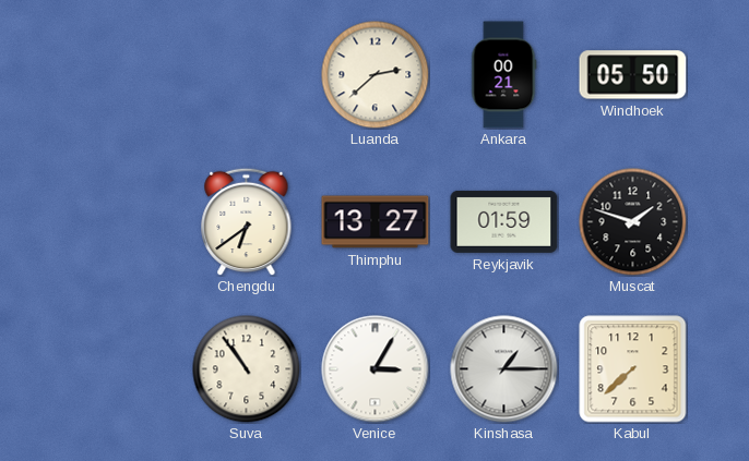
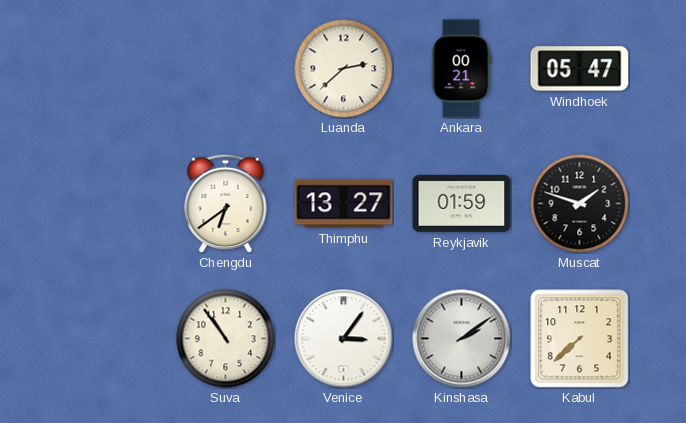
Windhoek: 05:50 -> 05:47
Venice: 3:05 -> 3:06
Kinshasa: 1:15 -> 2:09
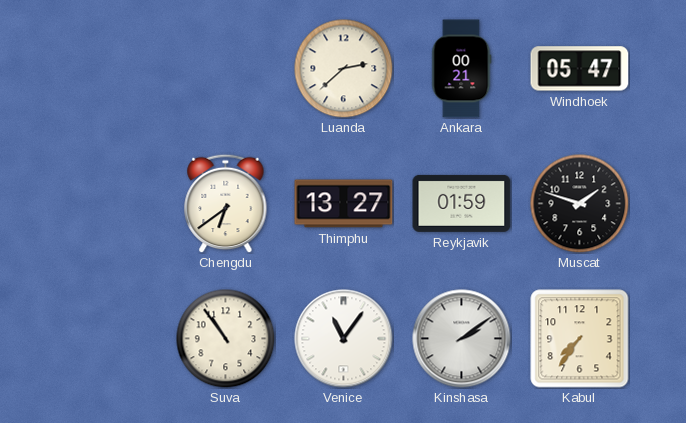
Venice: 3:06 -> 11:06
Kabul: 7:38 -> 7:36
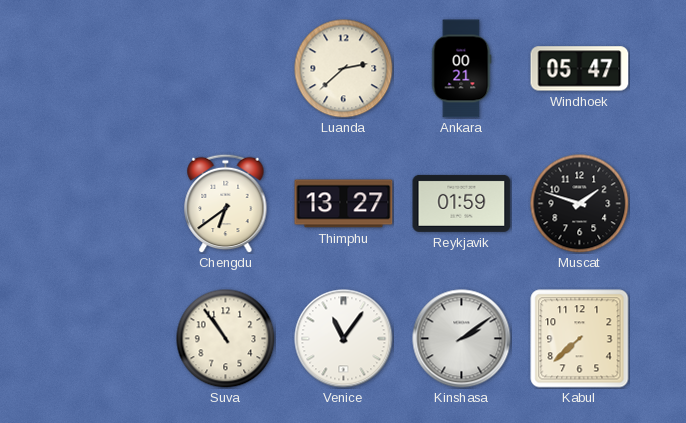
Kabul: 7:36 -> 7:38
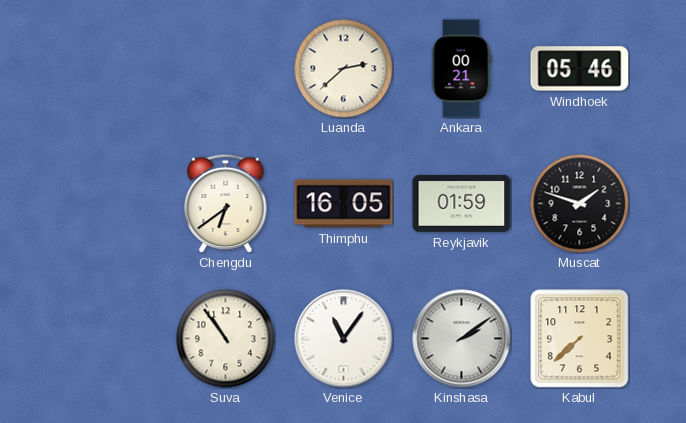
Windhoek: 05:47 -> 05:46
Thimphu: 13:27 -> 16:05
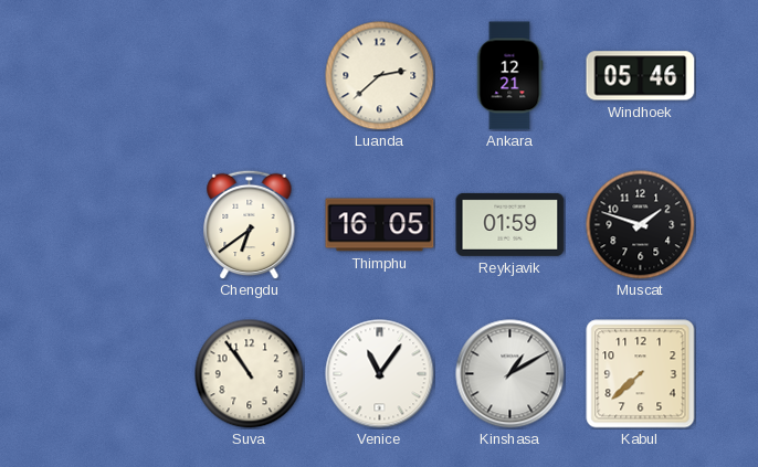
Ankara: 00:21 -> 12:21
Kinshasa: 2:09 -> 1:10
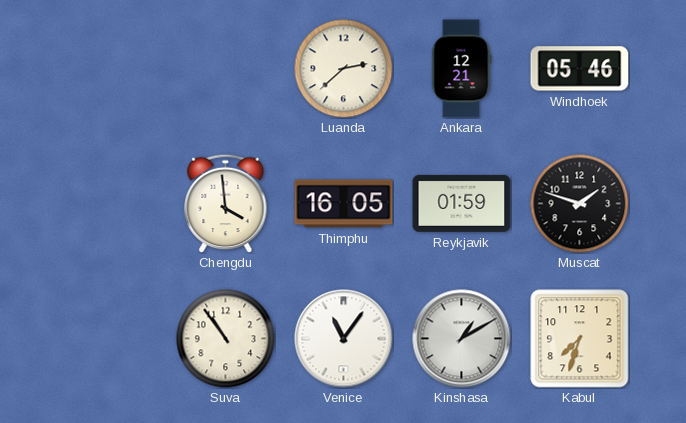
Chengdu: 6:39 -> 3:59
Kabul: 7:38 -> 7:33
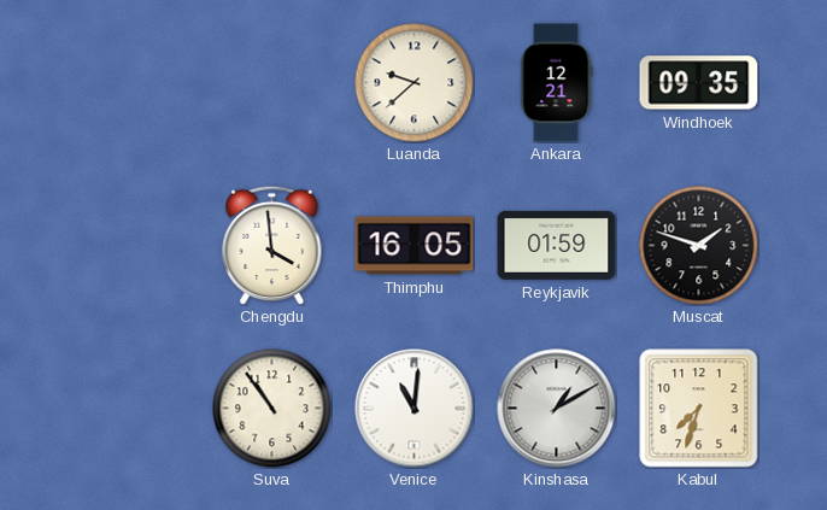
Luanda: 2:38 -> 9:38
Windhoek: 05:46 -> 09:35
Venice: 11:06 -> 11:01
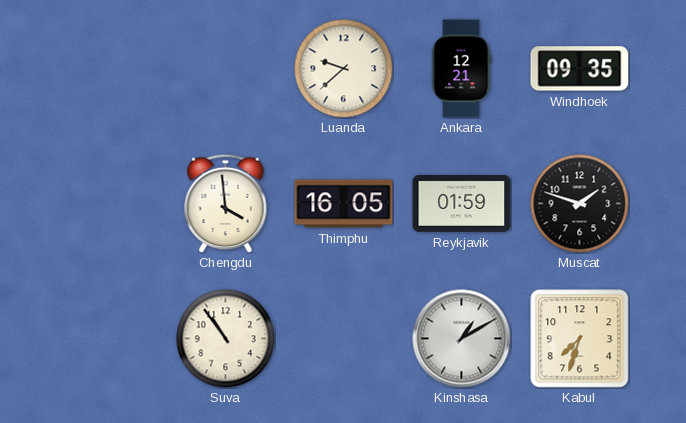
Venice: 11:01 -> none
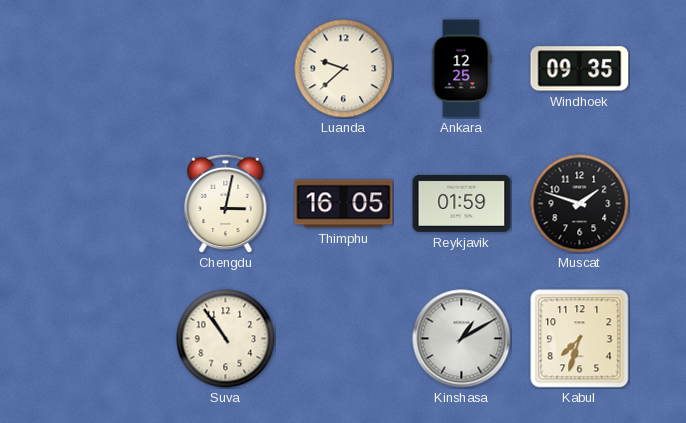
Ankara: 12:21 -> 12:25
Chengdu: 3:59 -> 3:02
